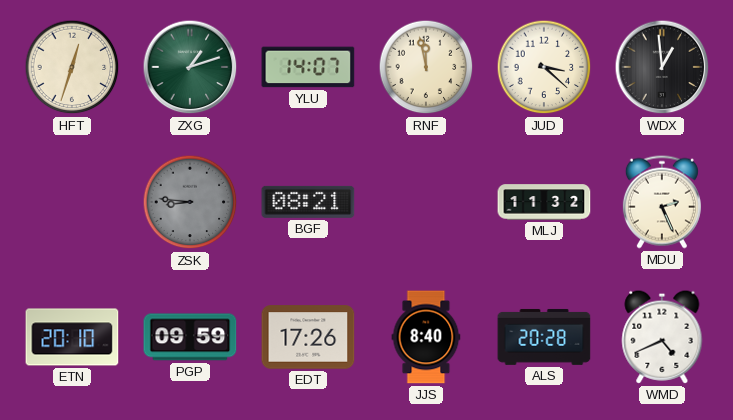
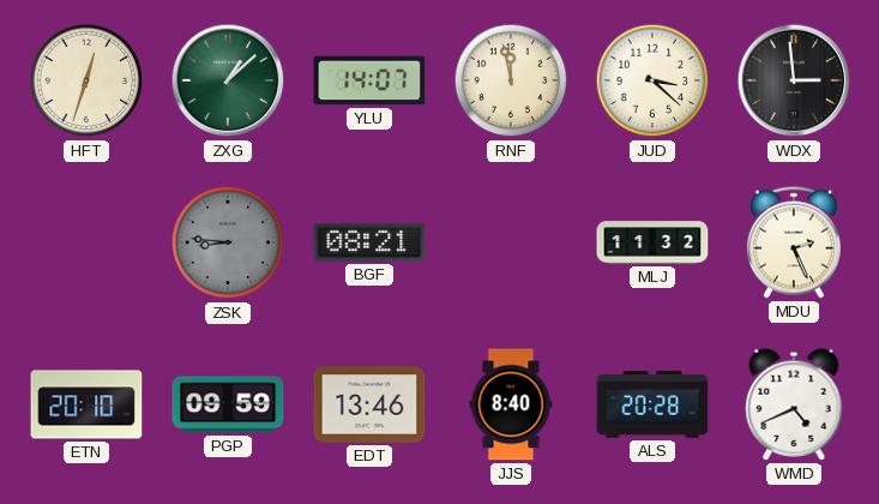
ZXG: 1:12 -> 1:08
WDX: 12:59 -> 2:59
EDT: 17:26 -> 13:46
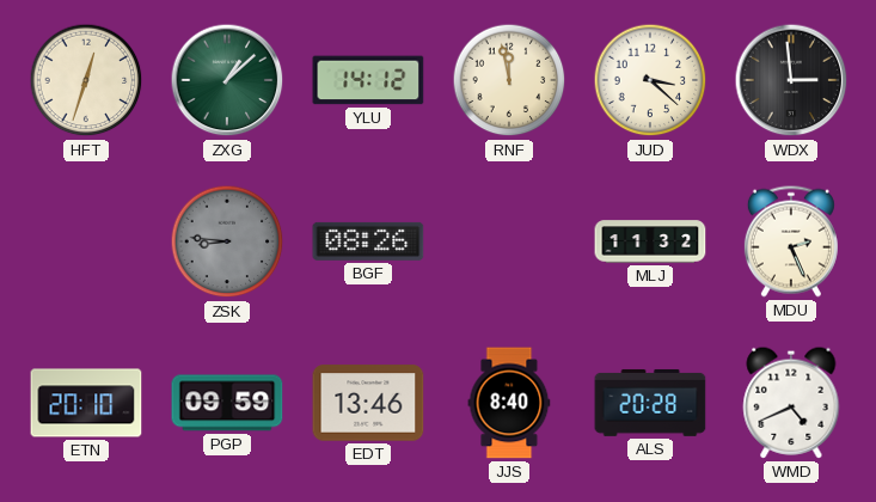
YLU: 14:07 -> 14:12
BGF: 08:21 -> 08:26
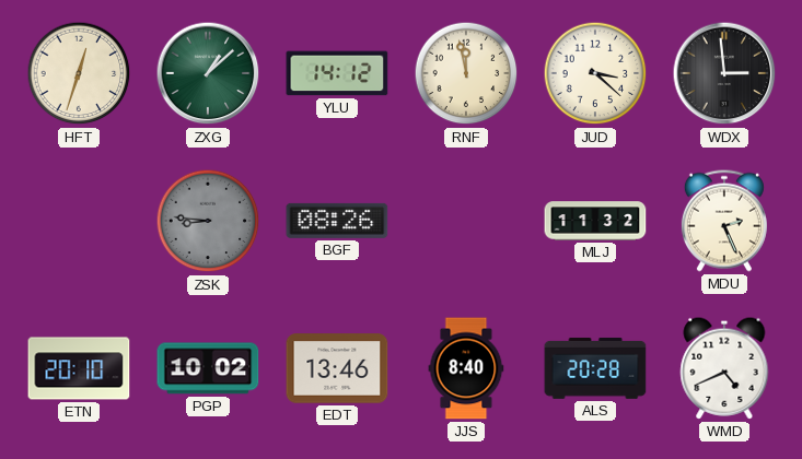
PGP: 09:59 -> 10:02
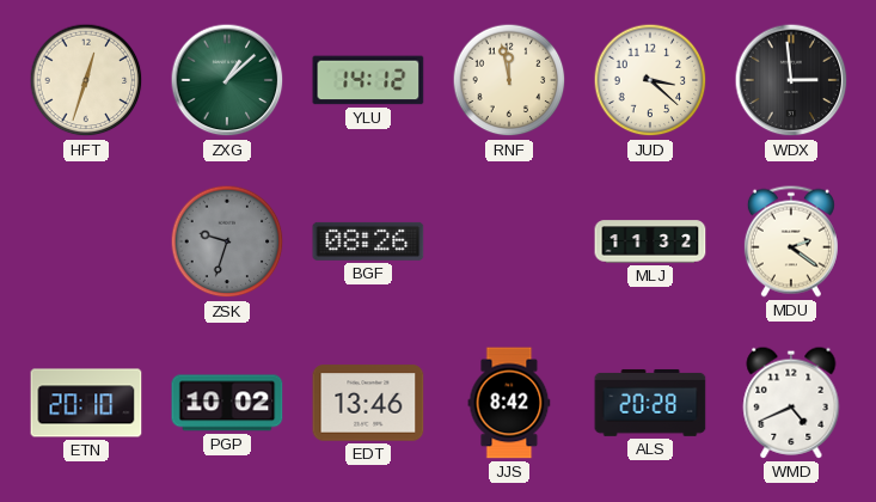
ZSK: 8:46 -> 9:33
MDU: 2:26 -> 2:21
JJS: 8:40 -> 8:42
